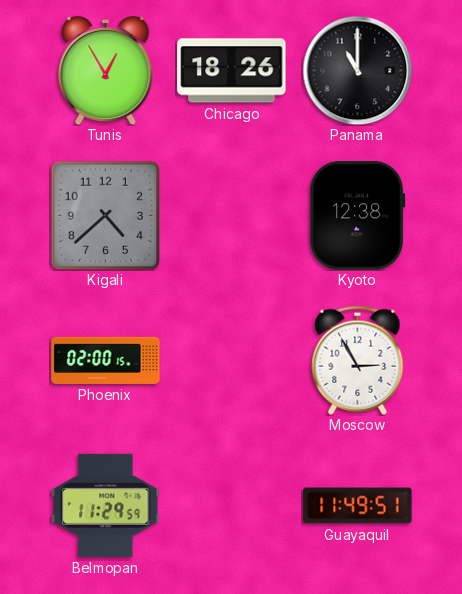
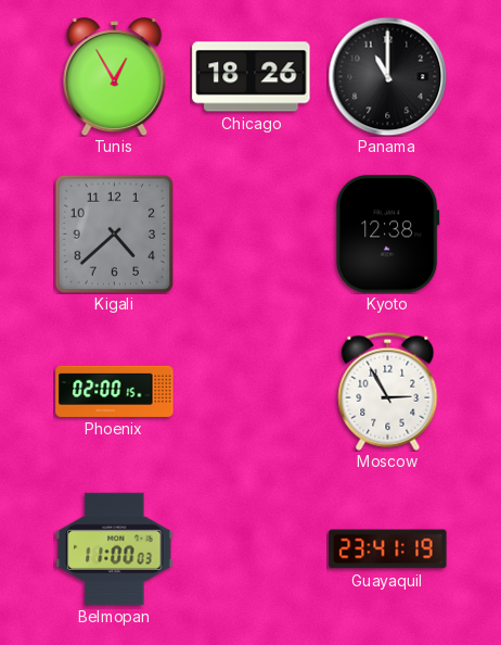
Belmopan: 11:29 -> 11:00
Guayaquil: 11:49 -> 23:41
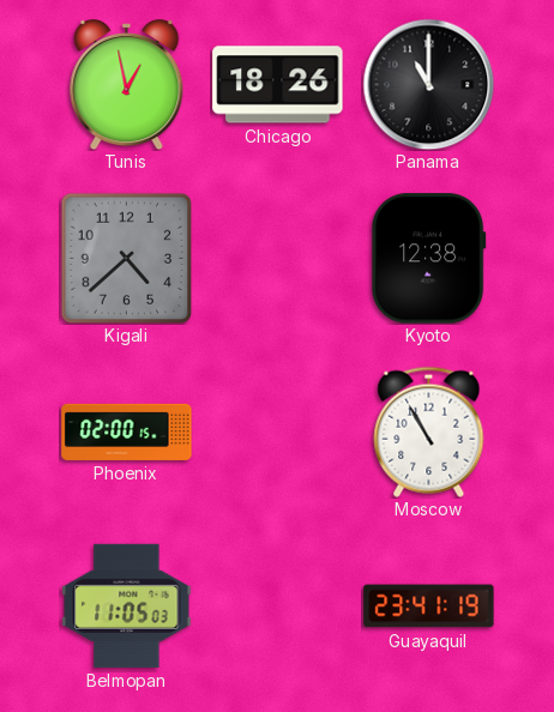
Tunis: 12:55 -> 12:58
Moscow: 2:55 -> 10:55
Belmopan: 11:00 -> 11:05
